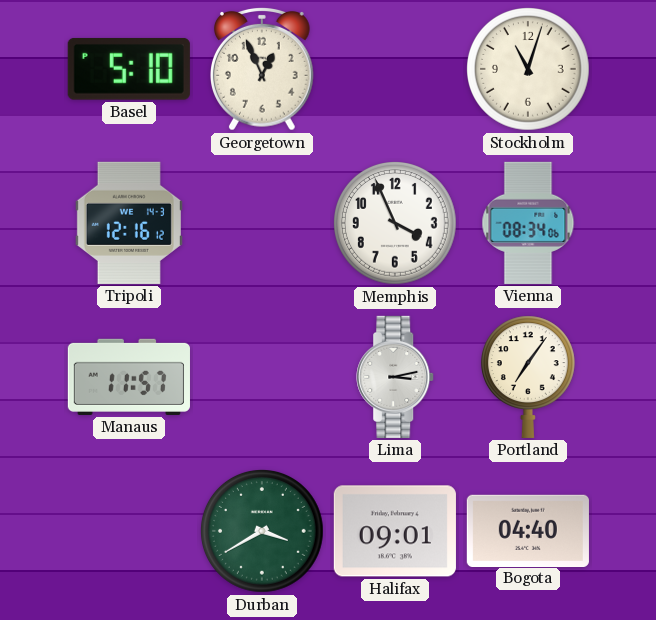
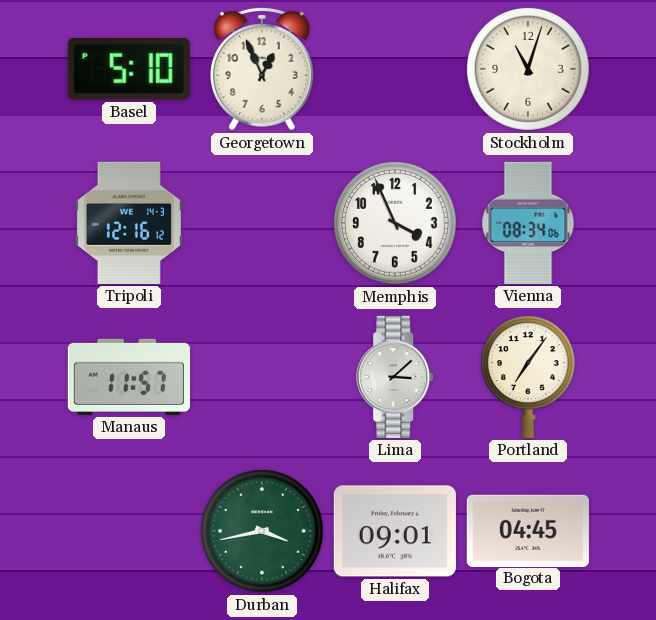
Lima: 3:13 -> 3:08
Durban: 3:40 -> 3:43
Bogota: 04:40 -> 04:45
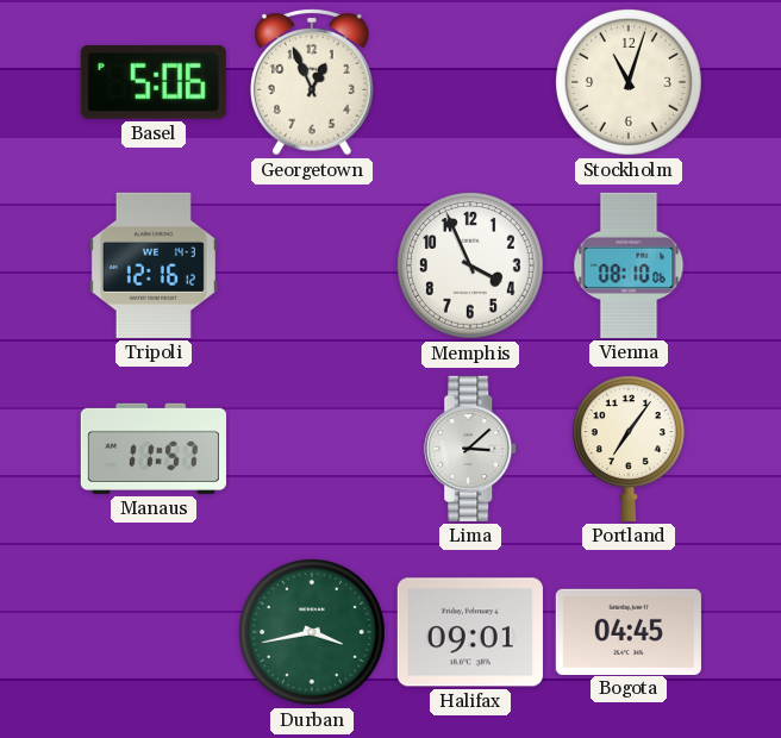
Basel: 5:10 -> 5:06
Vienna: 08:34 -> 08:10
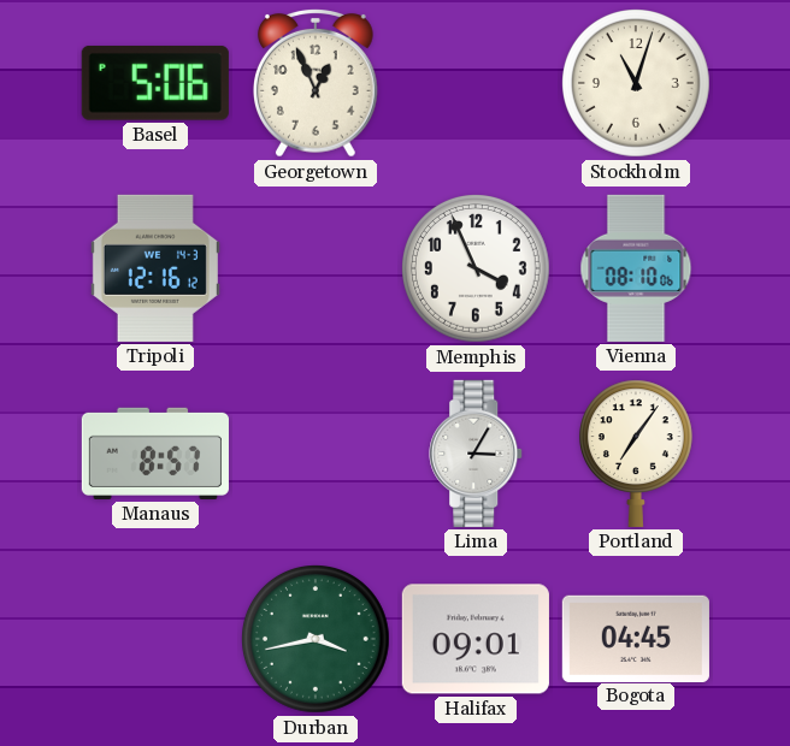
Manaus: 11:57 -> 8:57
Lima: 3:08 -> 3:05
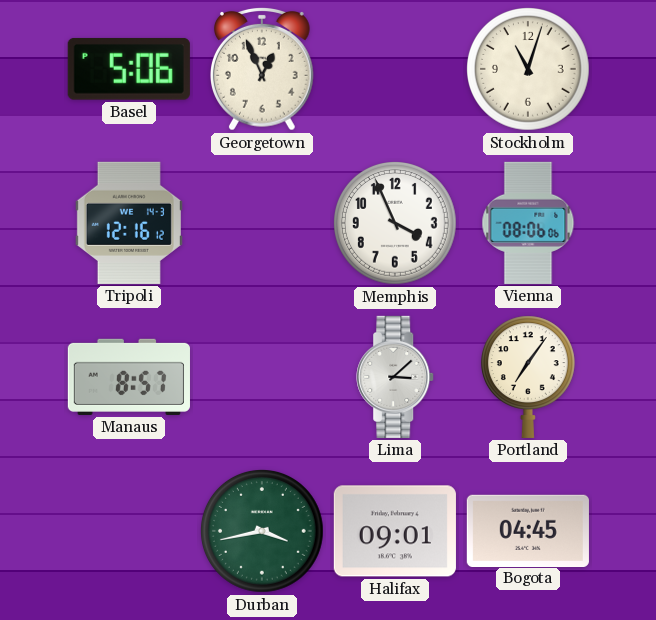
Vienna: 08:10 -> 08:06
Lima: 3:05 -> 3:08
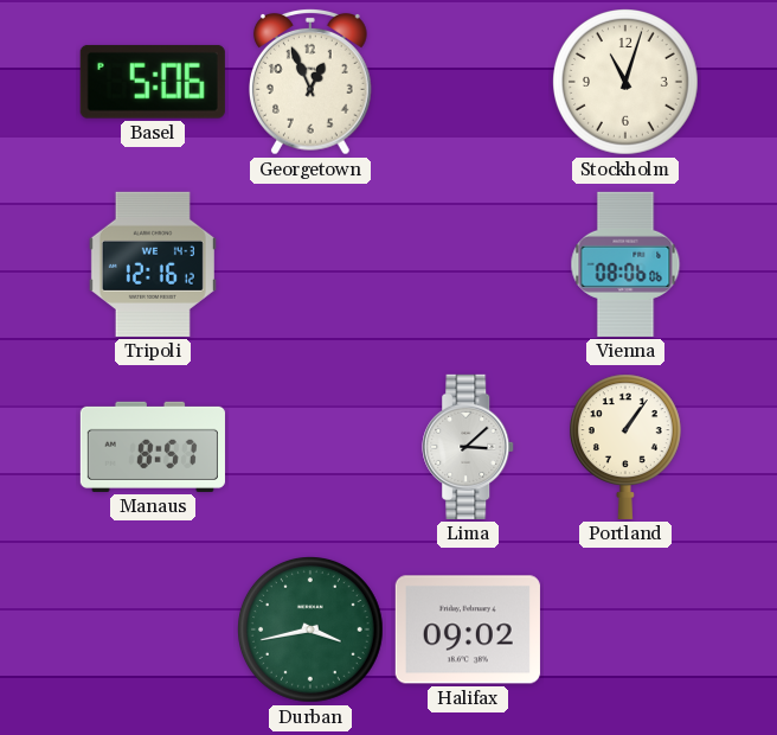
Memphis: 3:56 -> none
Portland: 7:06 -> 1:06
Halifax: 09:01 -> 09:02
Bogota: 04:45 -> none
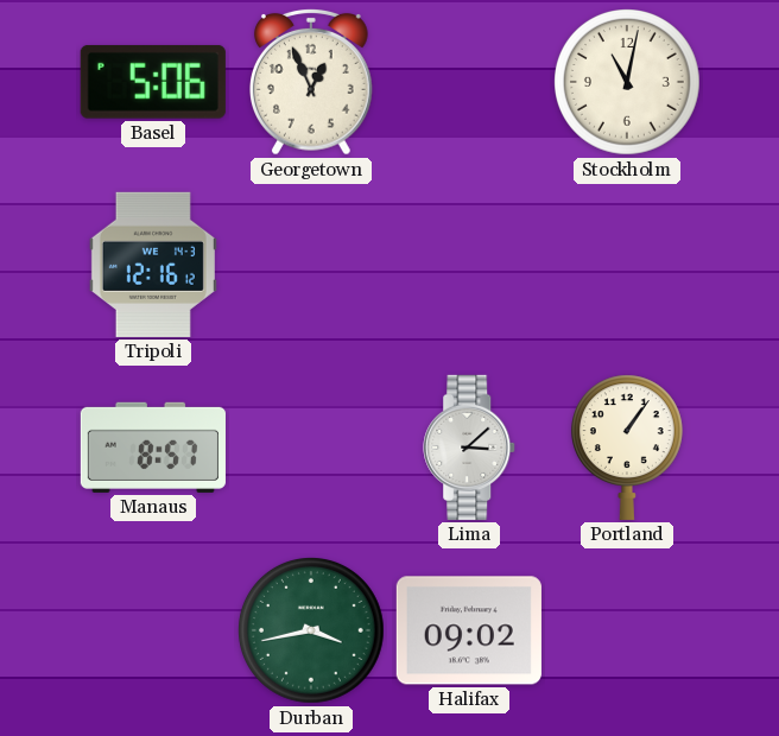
Stockholm: 11:03 -> 11:02
Vienna: 08:06 -> none
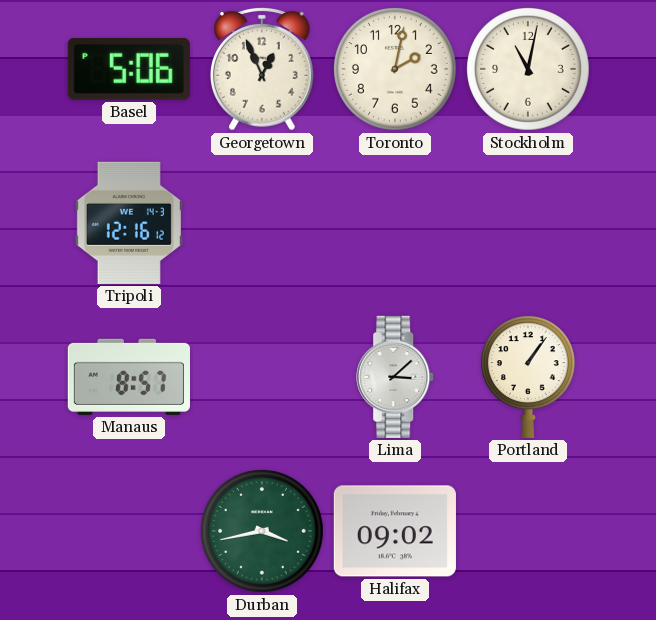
Toronto: none -> 2:02
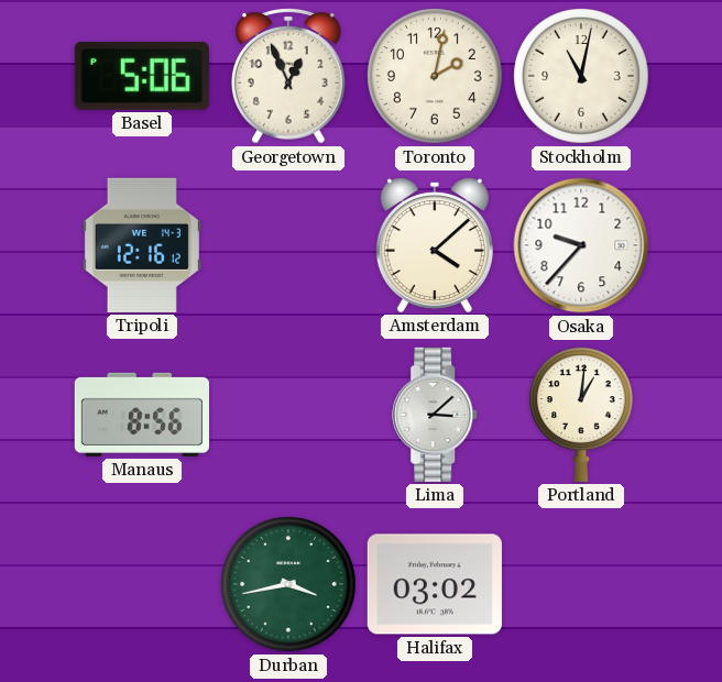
Amsterdam: none -> 4:08
Osaka: none -> 9:37
Manaus: 8:57 -> 8:56
Portland: 1:06 -> 1:01
Halifax: 09:02 -> 03:02
